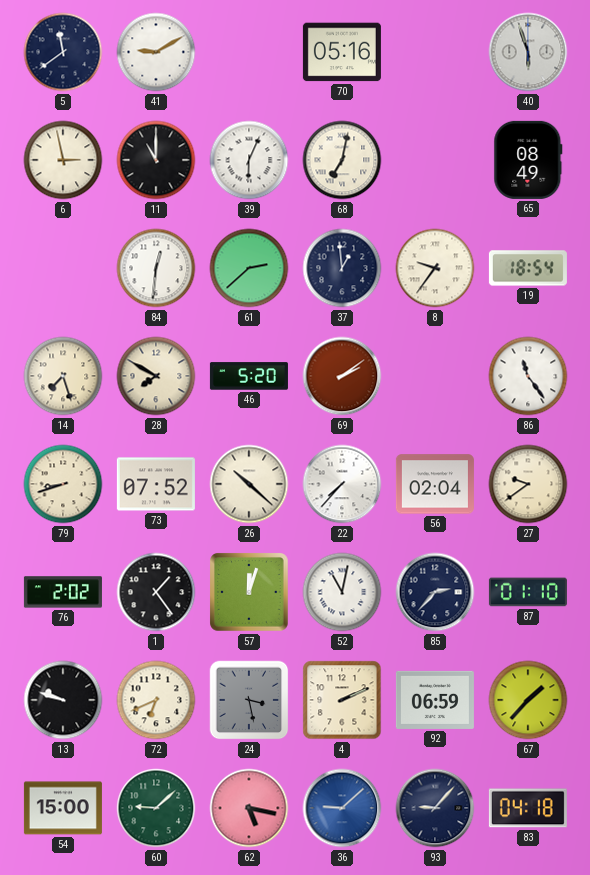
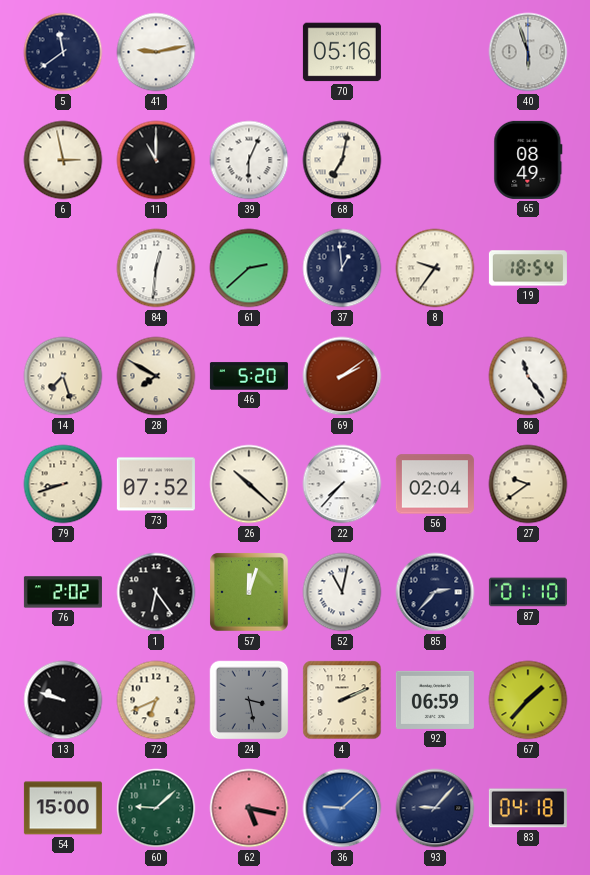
41: 9:10 -> 9:13
1: 1:24 -> 6:24
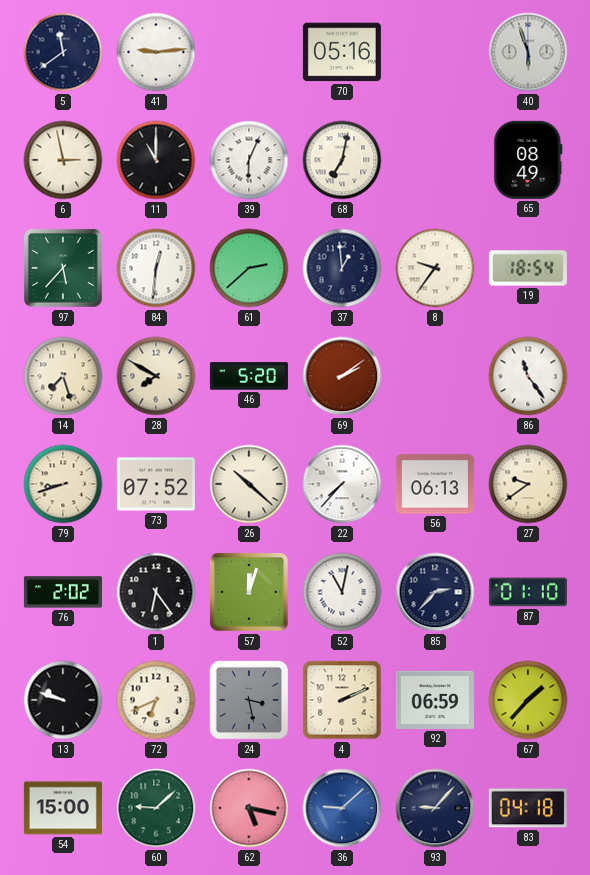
41: 9:13 -> 9:14
97: none -> 5:37
56: 02:04 -> 06:13
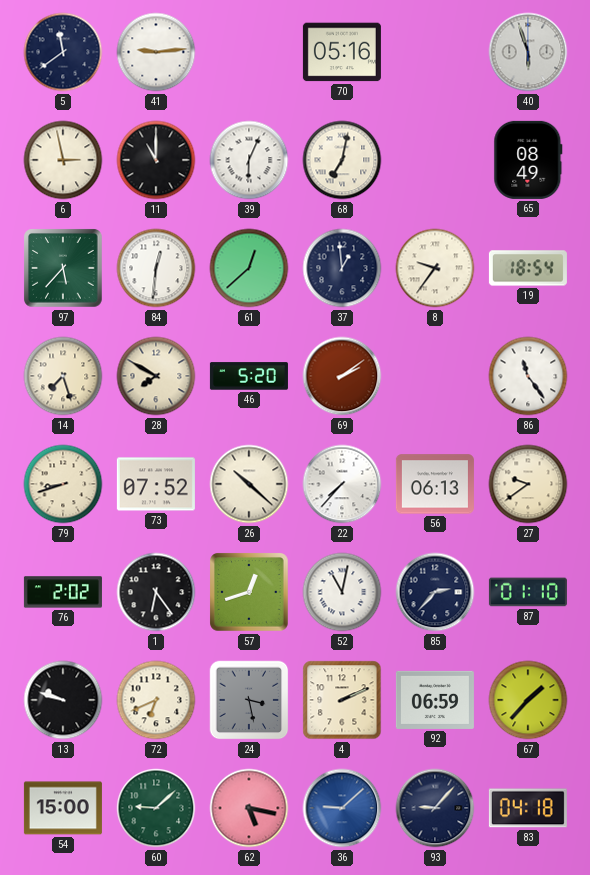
61: 2:38 -> 12:38
57: 12:03 -> 12:42
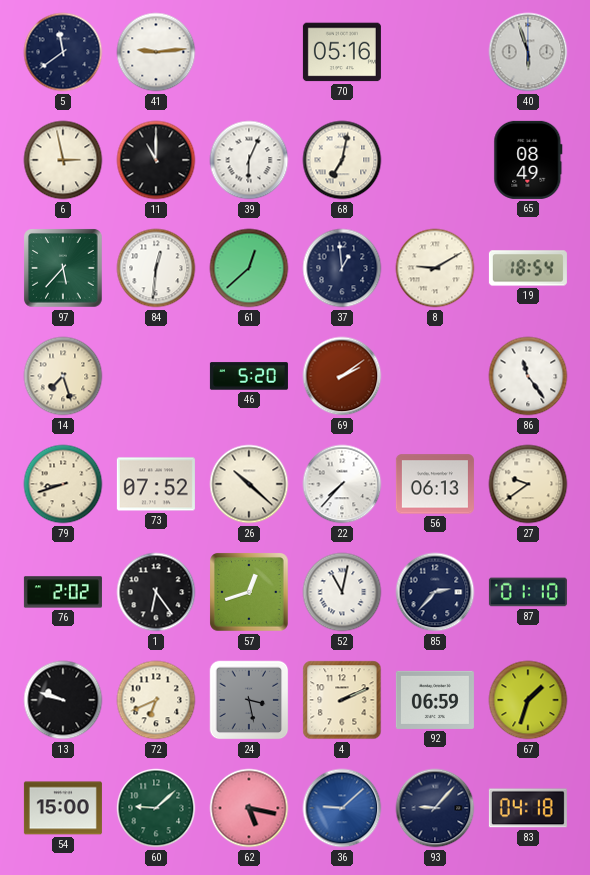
8: 9:36 -> 9:10
28: 7:50 -> none
67: 1:37 -> 1:33
